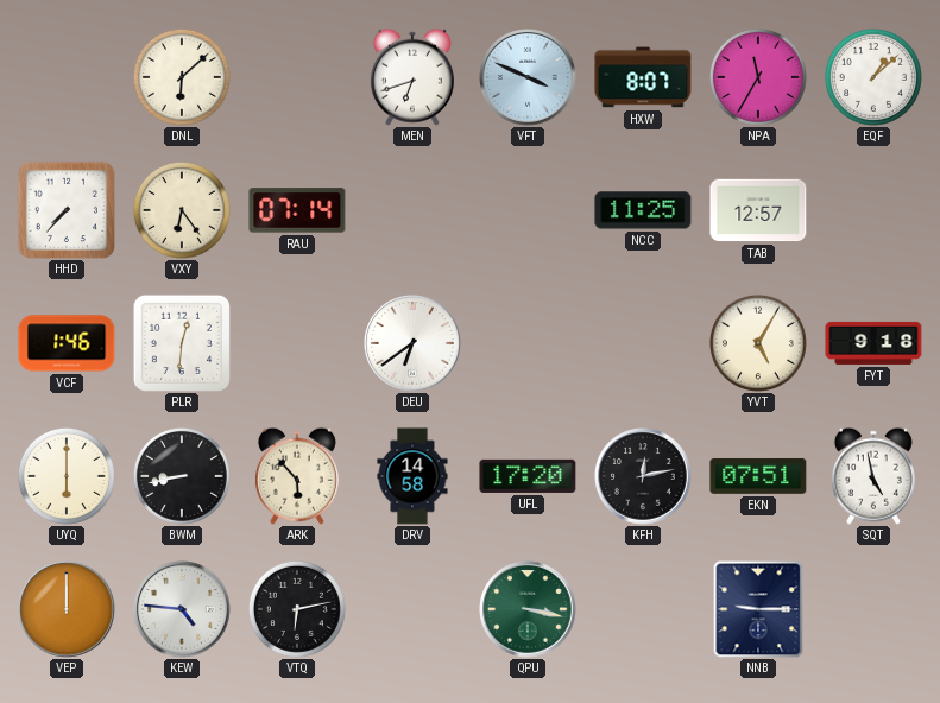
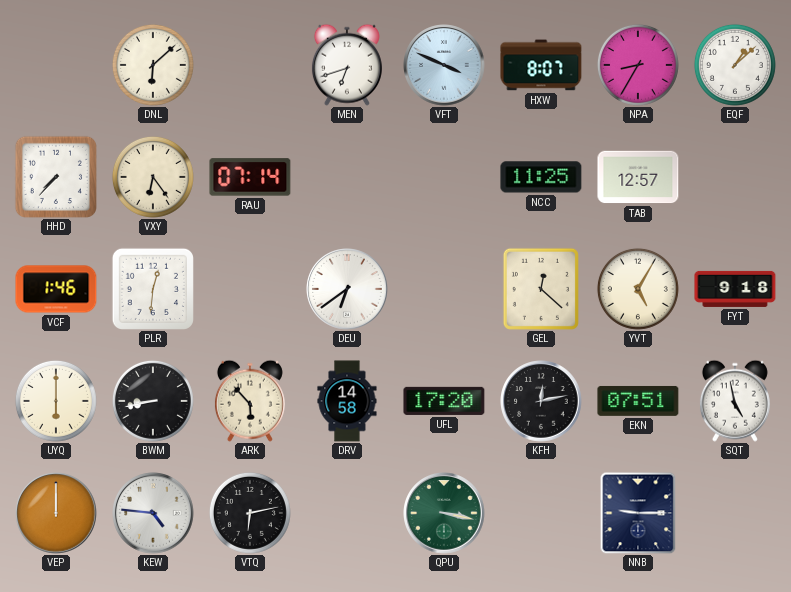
NPA: 11:35 -> 8:35
GEL: none -> 12:22
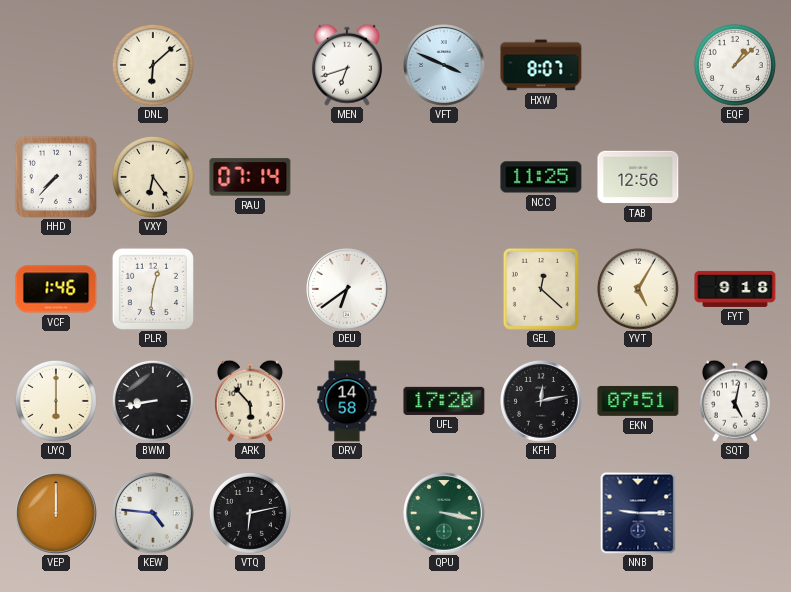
NPA: 8:35 -> none
TAB: 12:57 -> 12:56
SQT: 4:58 -> 5:02
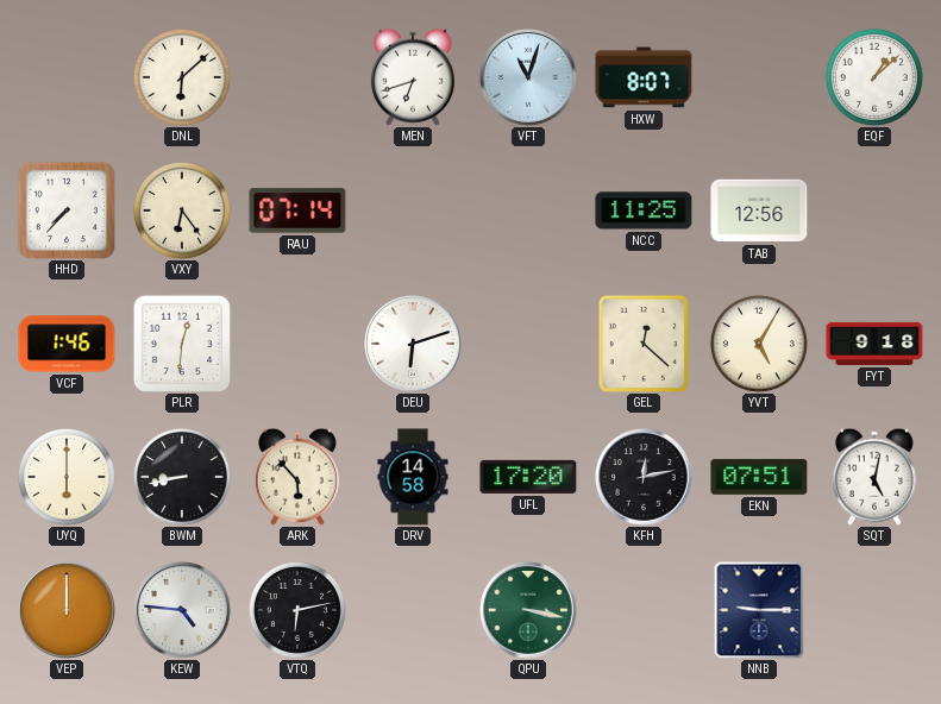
VFT: 3:49 -> 11:03
DEU: 6:39 -> 6:12
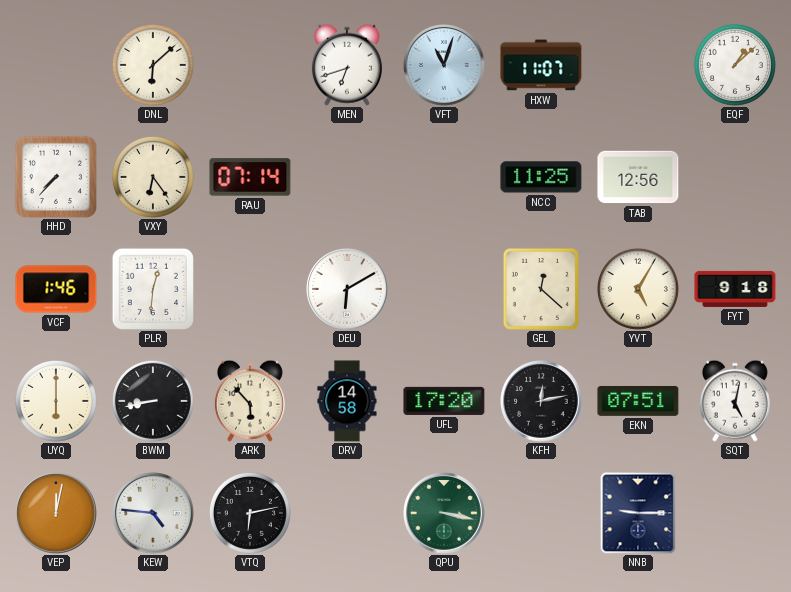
HXW: 8:07 -> 11:07
DEU: 6:12 -> 6:10
VEP: 12:00 -> 12:02
